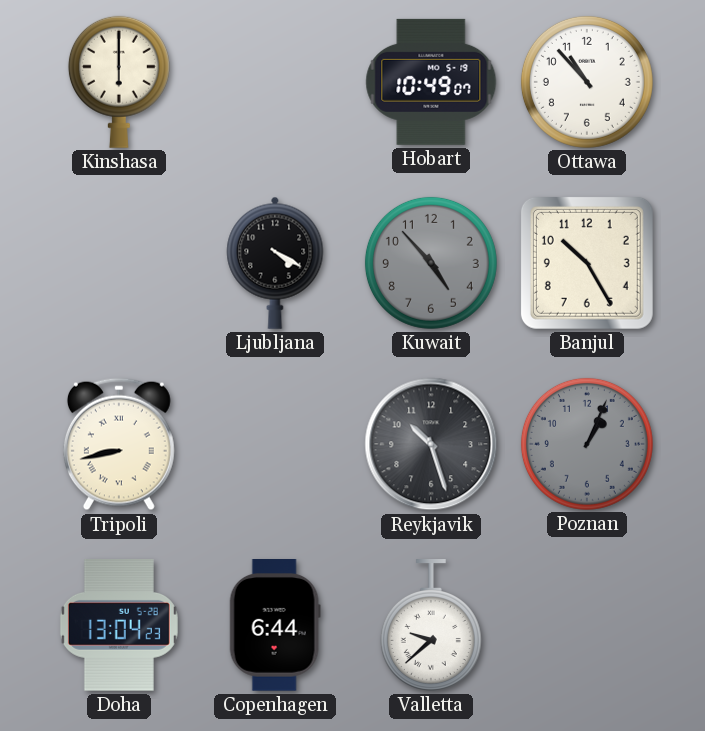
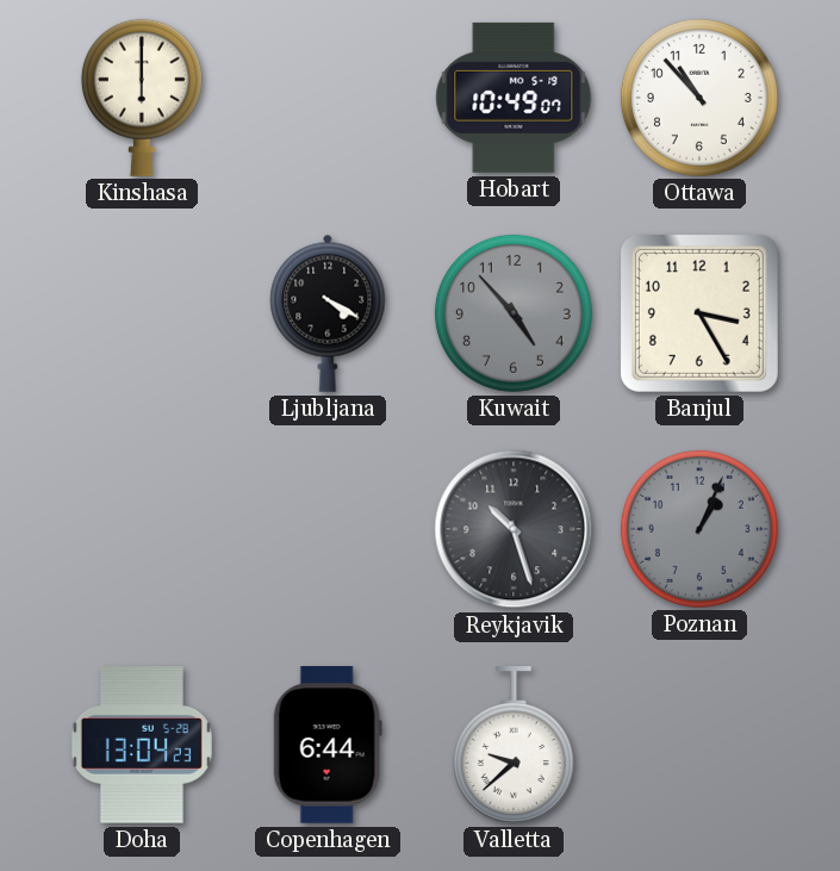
Banjul: 10:25 -> 3:25
Tripoli: 8:43 -> none
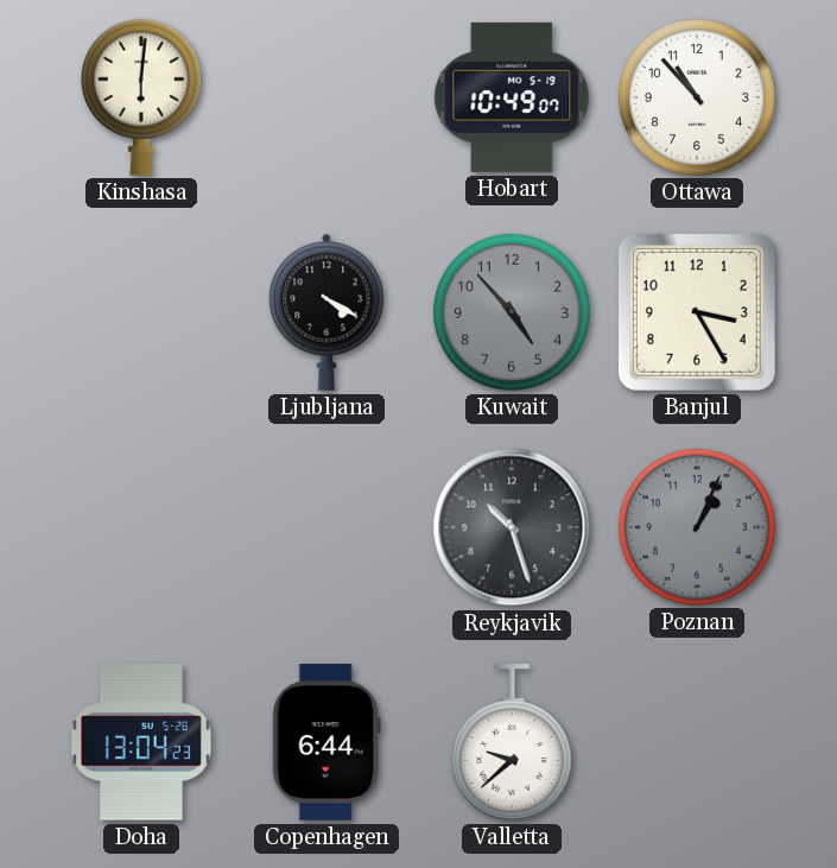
Kinshasa: 6:00 -> 6:01
